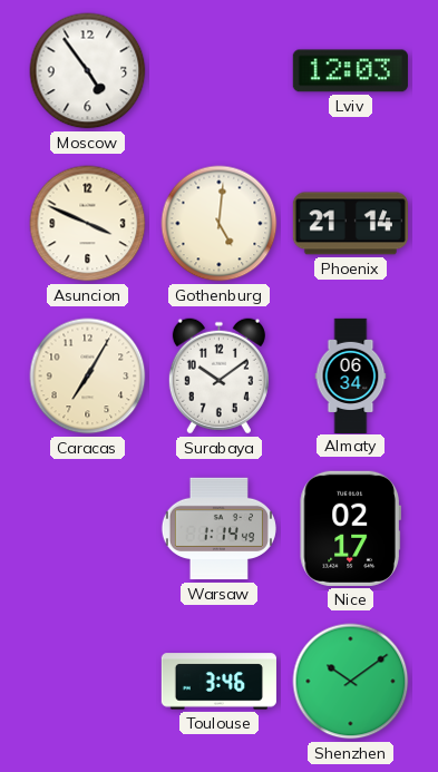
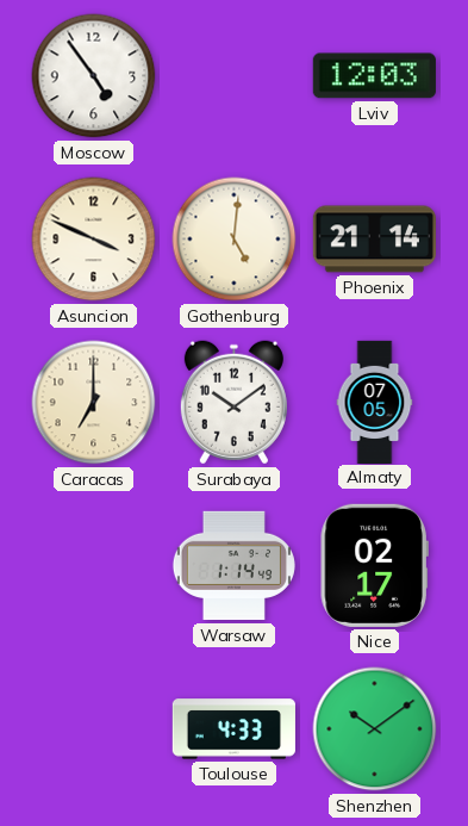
Caracas: 7:05 -> 7:00
Almaty: 06:34 -> 07:05
Toulouse: 3:46 -> 4:33
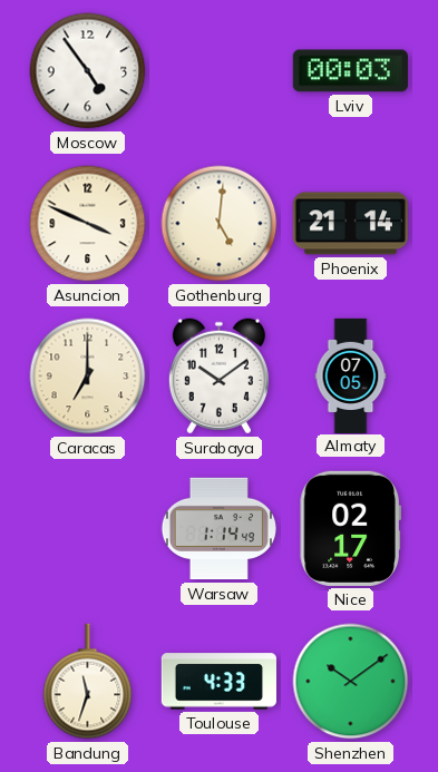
Lviv: 12:03 -> 00:03
Bandung: none -> 11:33
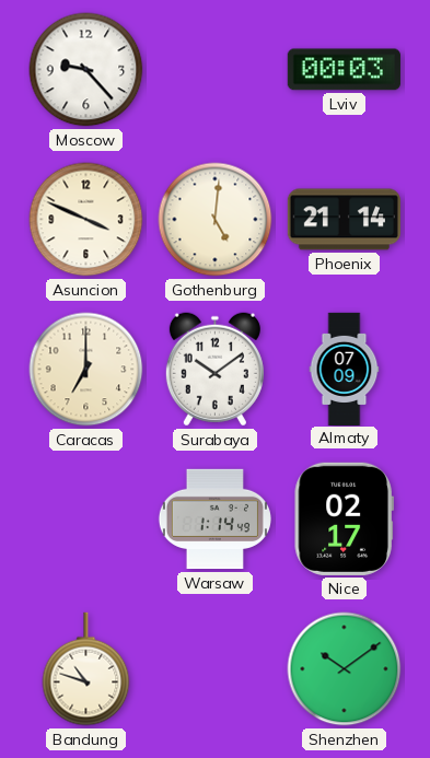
Moscow: 4:54 -> 9:23
Almaty: 07:05 -> 07:09
Bandung: 11:33 -> 10:48
Toulouse: 4:33 -> none
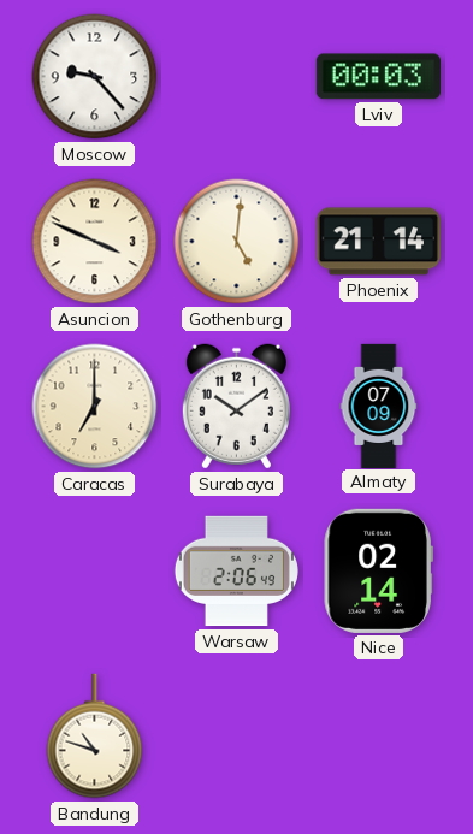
Warsaw: 1:14 -> 2:06
Nice: 02:17 -> 02:14
Shenzhen: 10:09 -> none
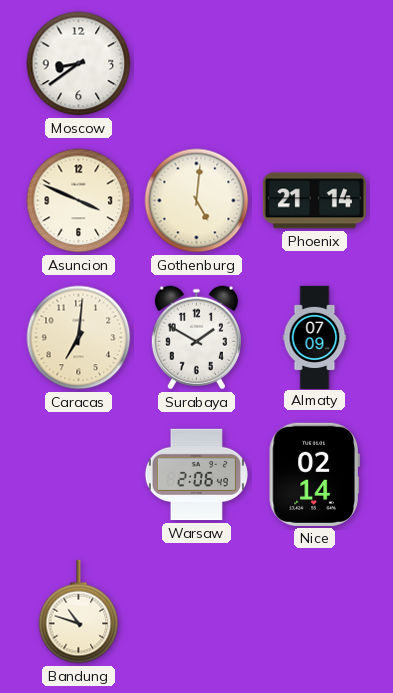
Moscow: 9:23 -> 8:39
Lviv: 00:03 -> none
Caracas: 7:00 -> 7:01
Surabaya: 10:09 -> 1:50
